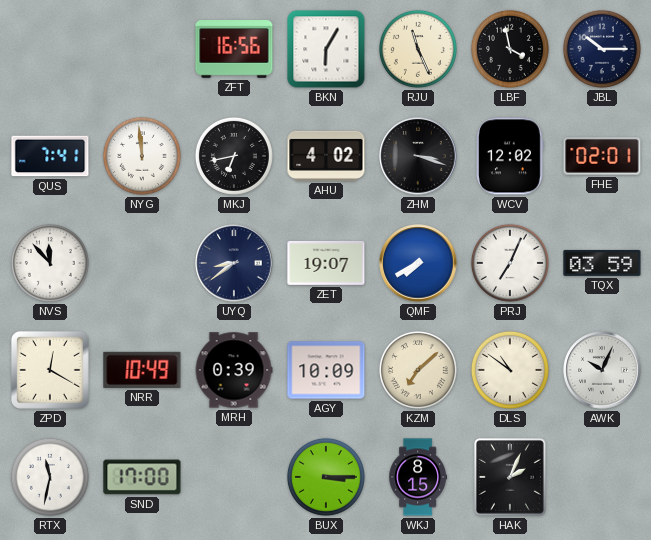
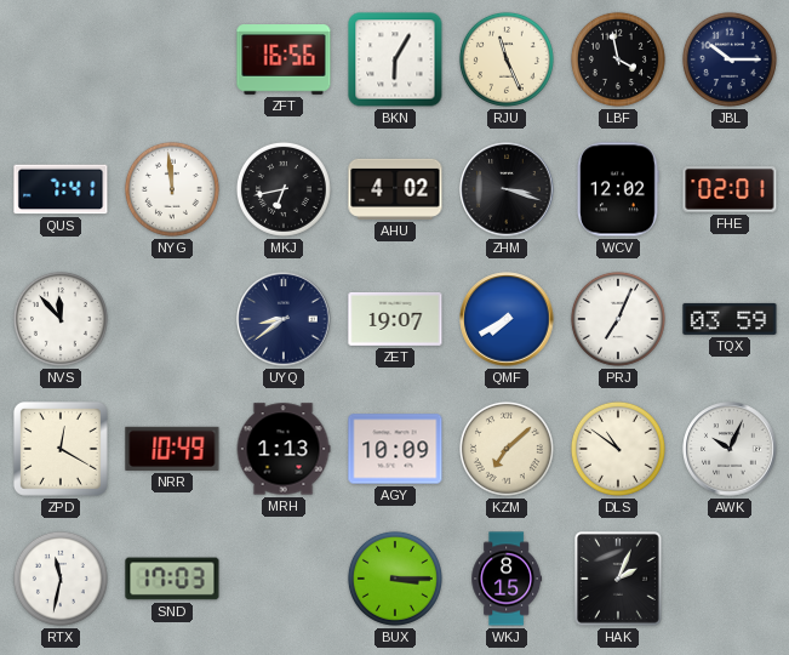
MRH: 0:39 -> 1:13
SND: 17:00 -> 17:03
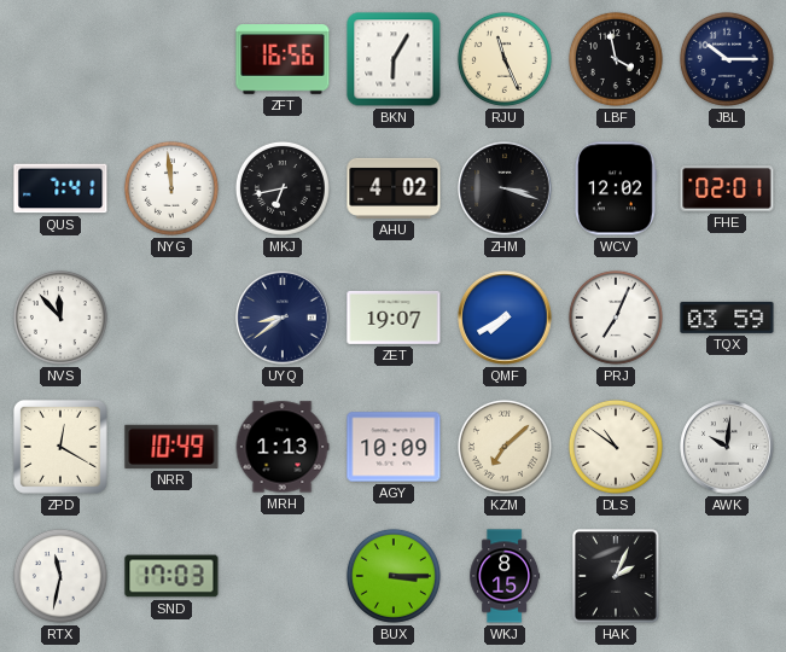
AWK: 10:04 -> 10:01
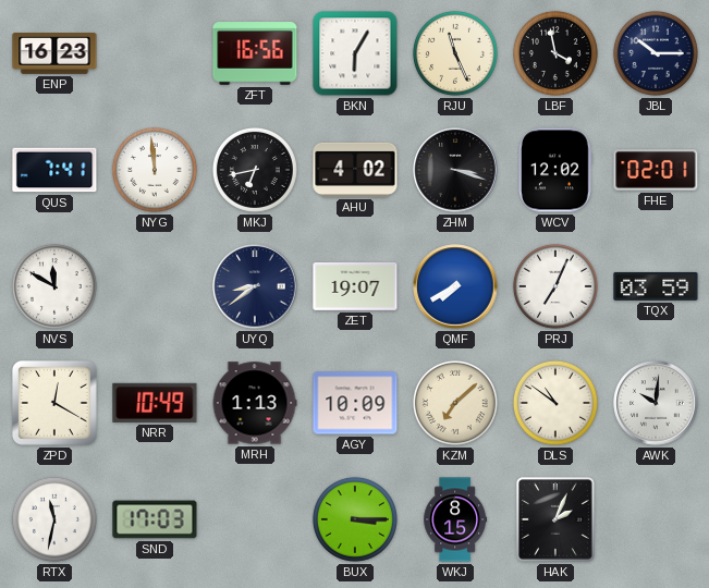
ENP: none -> 16:23
NVS: 11:53 -> 11:50
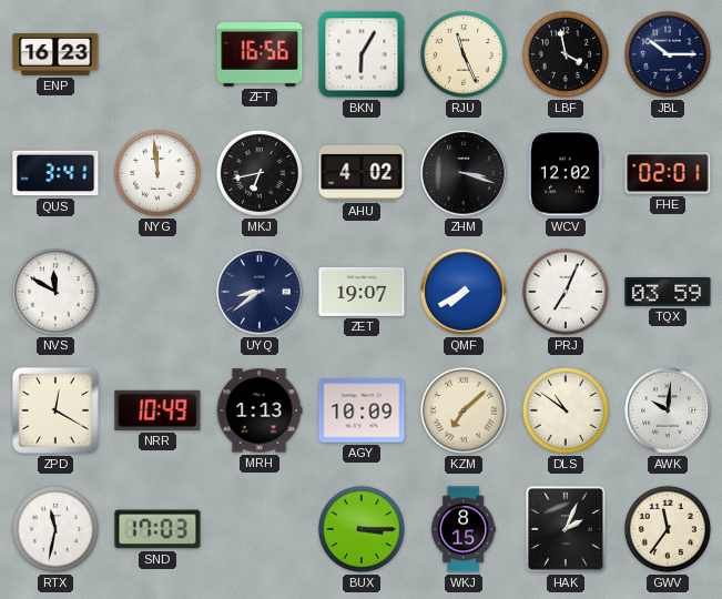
QUS: 7:41 -> 3:41
GWV: none -> 11:36
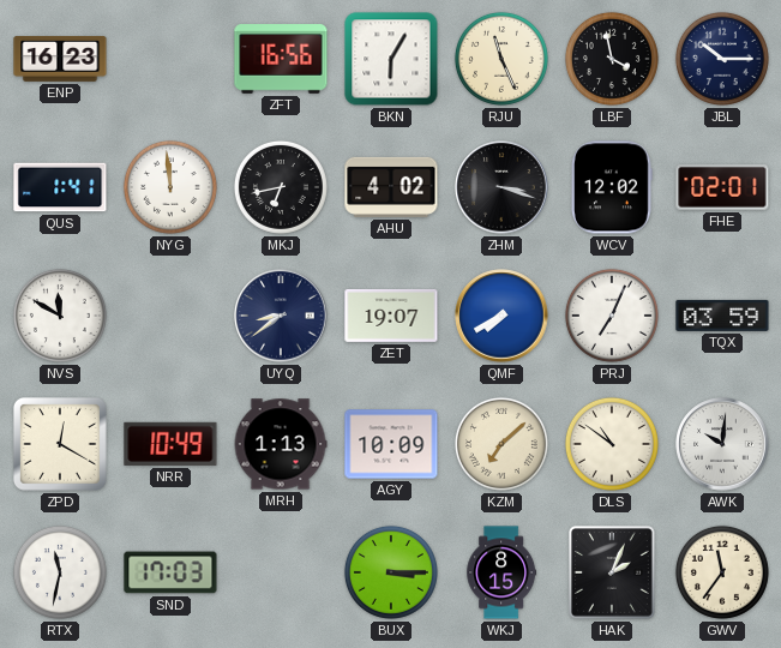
QUS: 3:41 -> 1:41
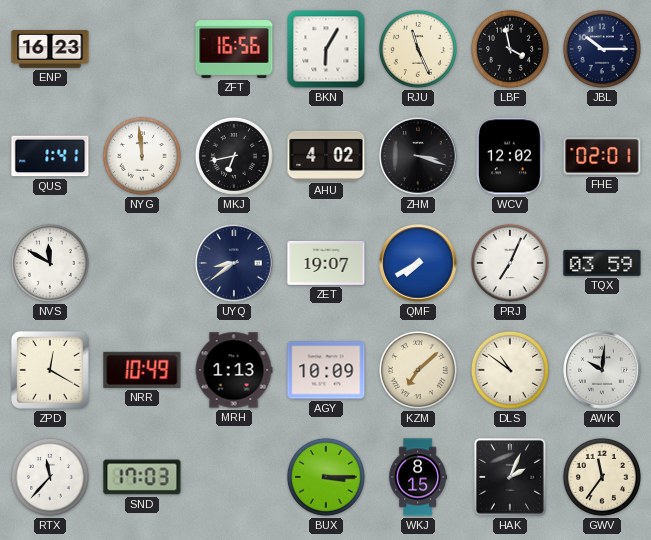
RTX: 11:32 -> 11:37
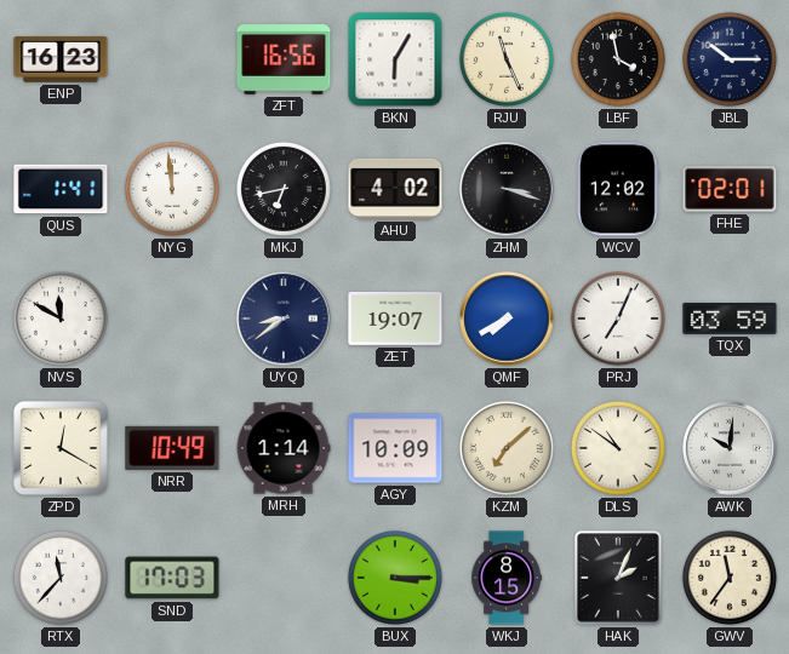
MRH: 1:13 -> 1:14
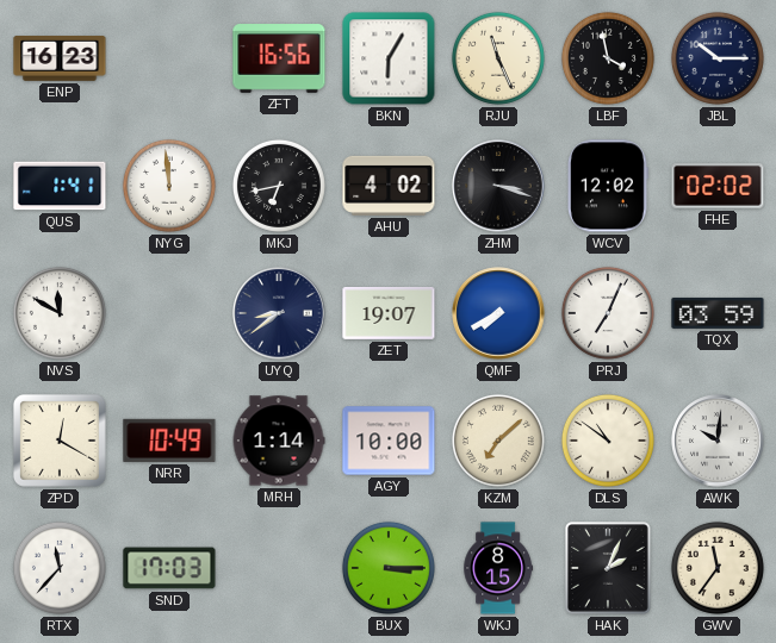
FHE: 02:01 -> 02:02
AGY: 10:09 -> 10:00
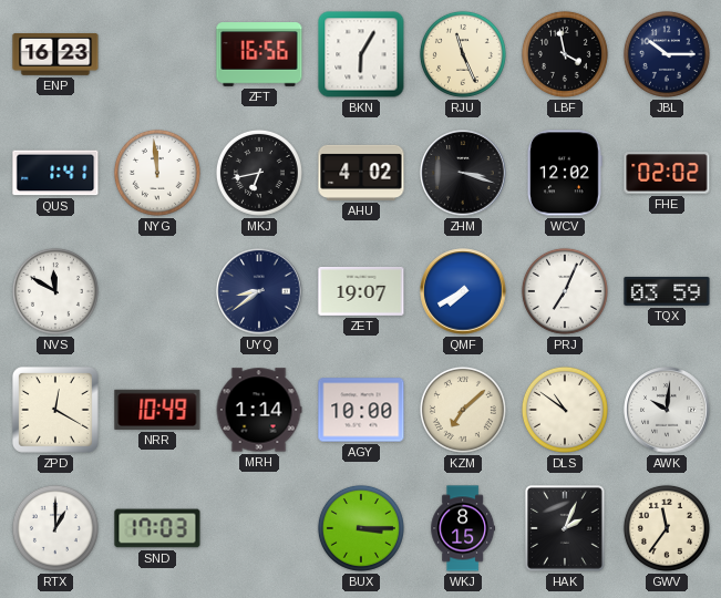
RTX: 11:37 -> 1:00
